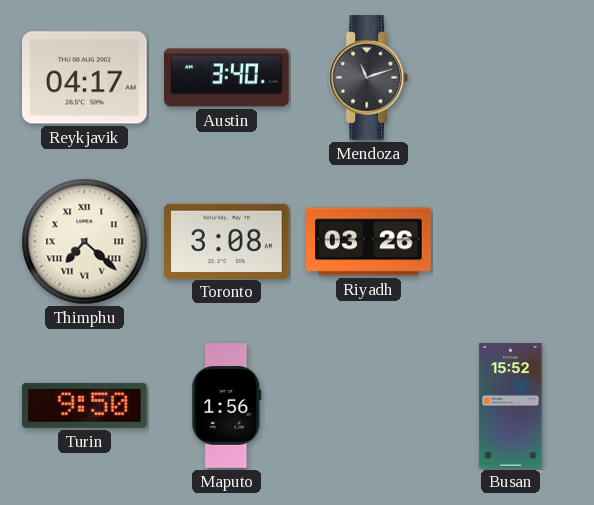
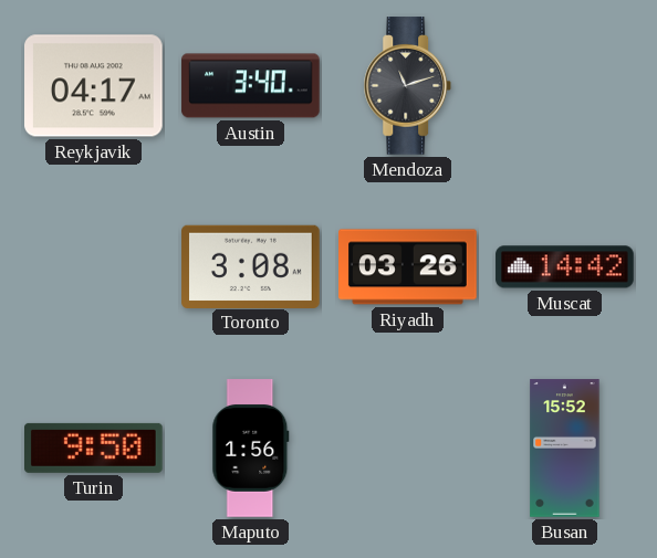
Thimphu: 7:22 -> none
Muscat: none -> 14:42
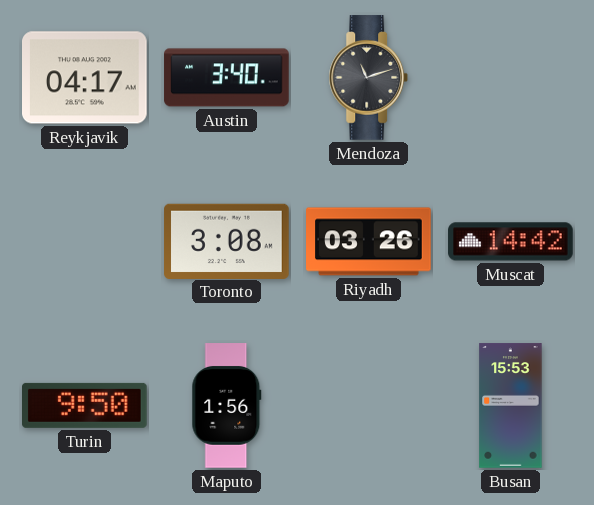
Busan: 15:52 -> 15:53
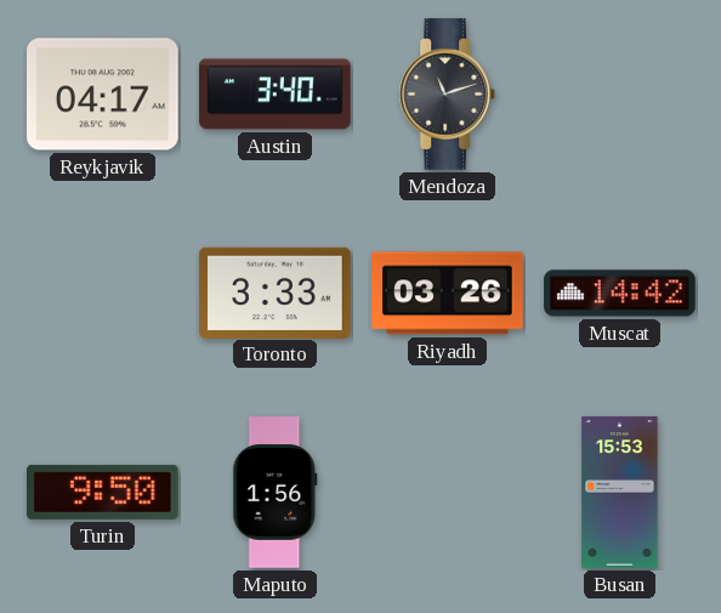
Toronto: 3:08 -> 3:33
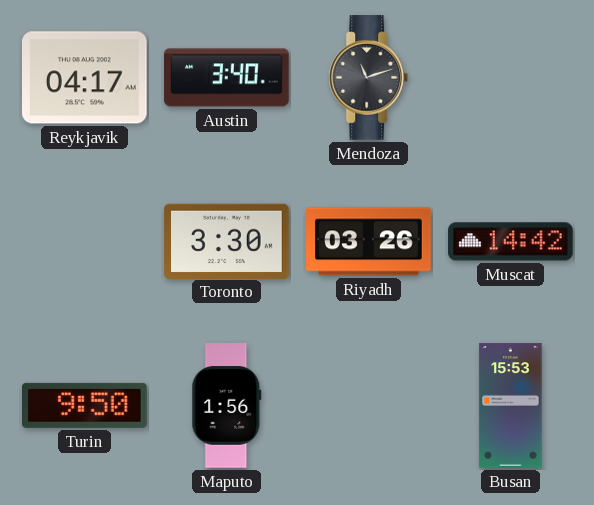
Toronto: 3:33 -> 3:30
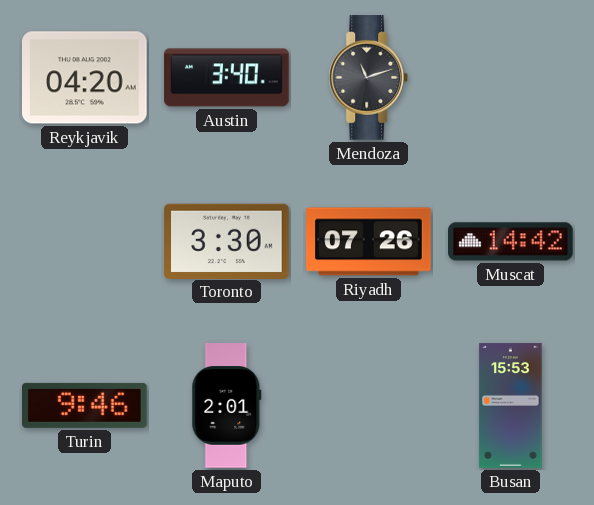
Reykjavik: 04:17 -> 04:20
Riyadh: 03:26 -> 07:26
Turin: 9:50 -> 9:46
Maputo: 1:56 -> 2:01
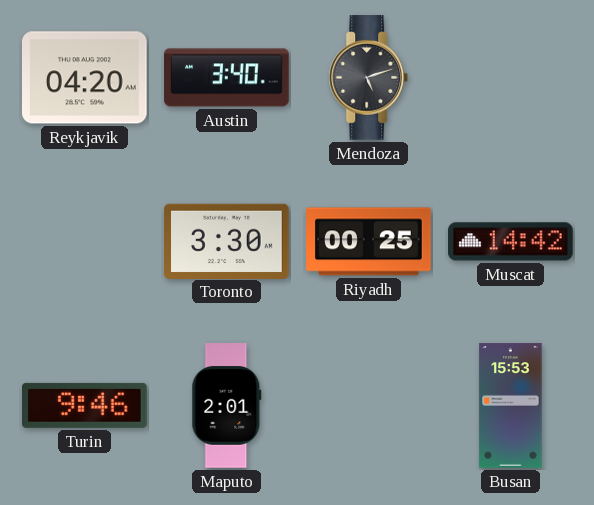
Mendoza: 11:12 -> 5:12
Riyadh: 07:26 -> 00:25
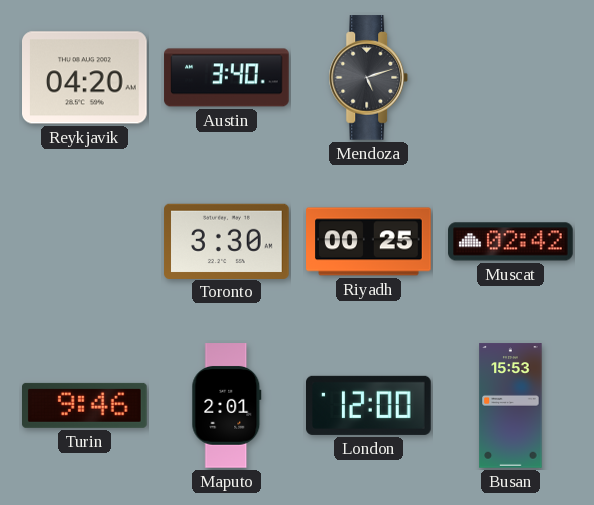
Muscat: 14:42 -> 02:42
London: none -> 12:00
